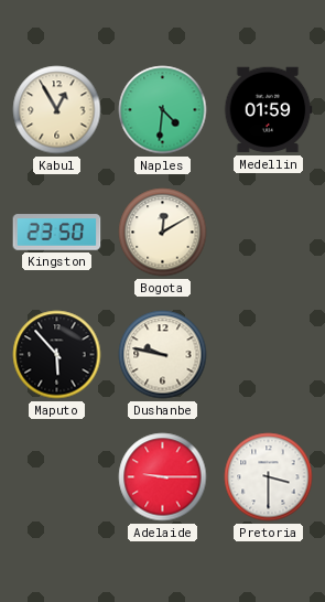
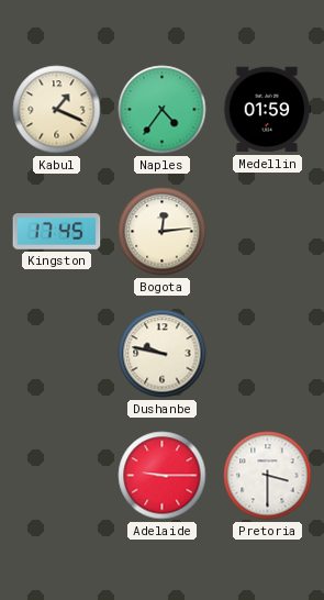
Kabul: 12:55 -> 1:19
Naples: 4:31 -> 4:36
Kingston: 23:50 -> 17:45
Bogota: 12:10 -> 12:14
Maputo: 5:53 -> none
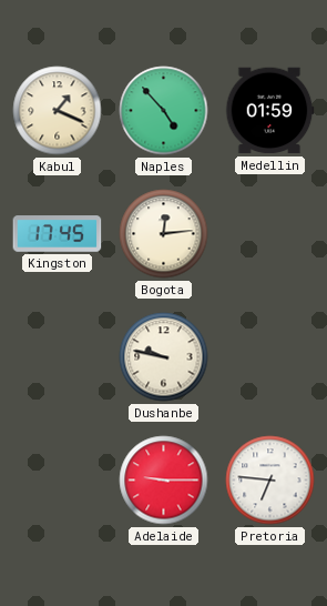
Naples: 4:36 -> 4:53
Pretoria: 3:30 -> 6:46
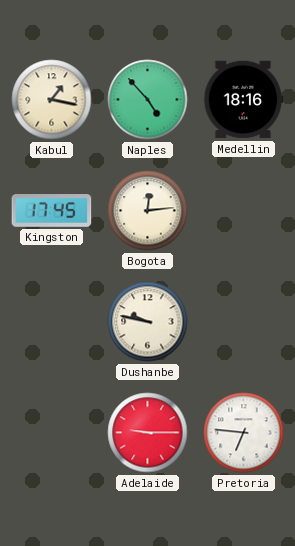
Kabul: 1:19 -> 1:17
Medellin: 01:59 -> 18:16
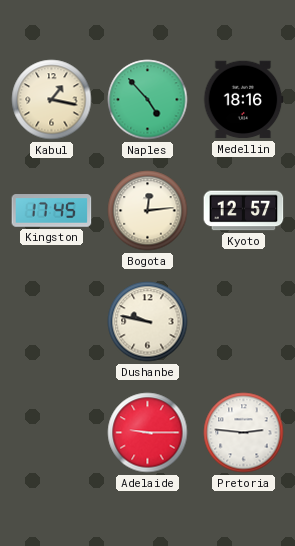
Kyoto: none -> 12:57
Pretoria: 6:46 -> 2:46
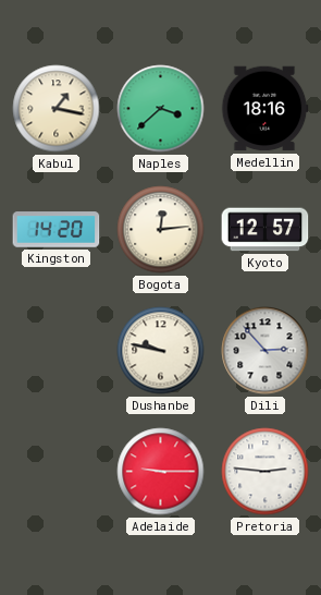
Naples: 4:53 -> 3:38
Kingston: 17:45 -> 14:20
Dili: none -> 2:53
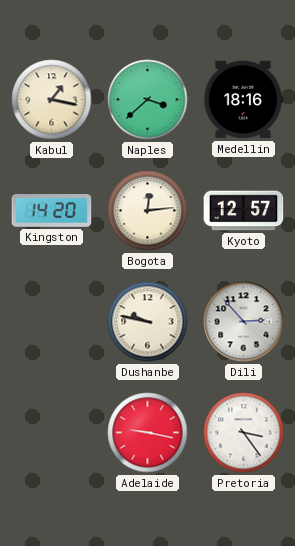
Adelaide: 9:15 -> 9:17
Pretoria: 2:46 -> 3:24
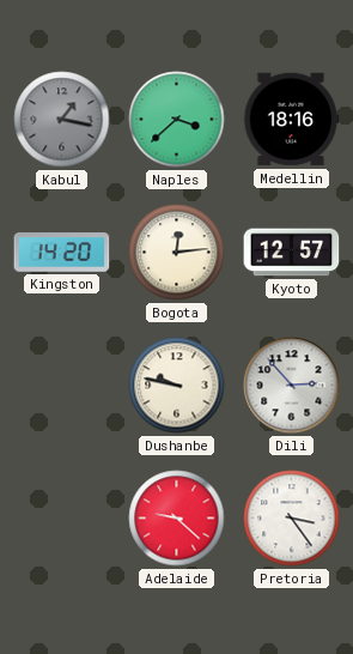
Kabul dial: cream -> grey
Adelaide: 9:17 -> 9:22
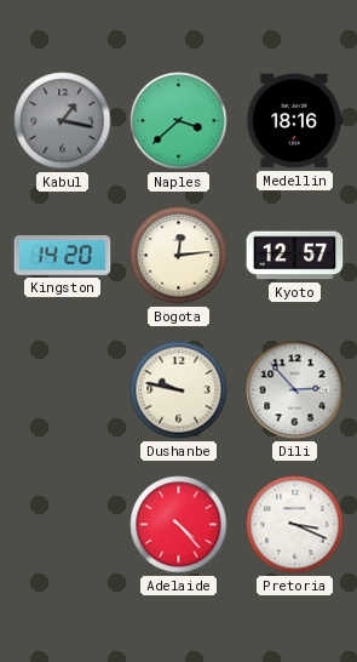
Adelaide: 9:22 -> 4:23
Pretoria: 3:24 -> 3:19
